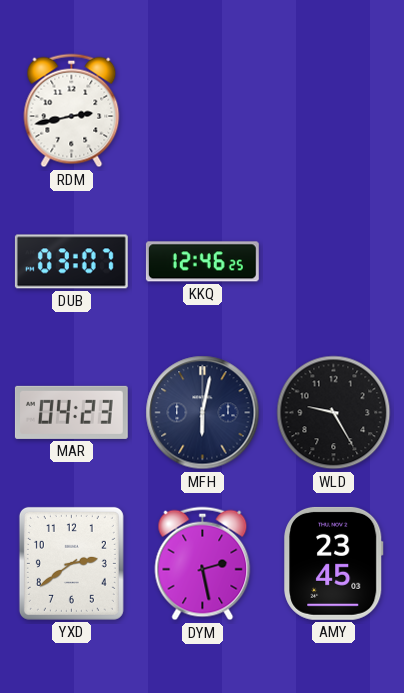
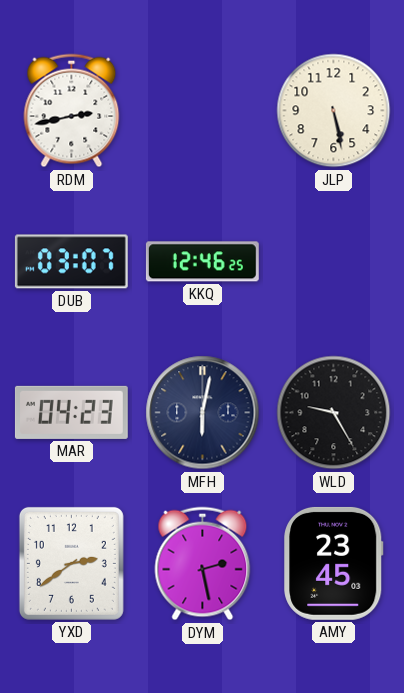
JLP: none -> 5:28
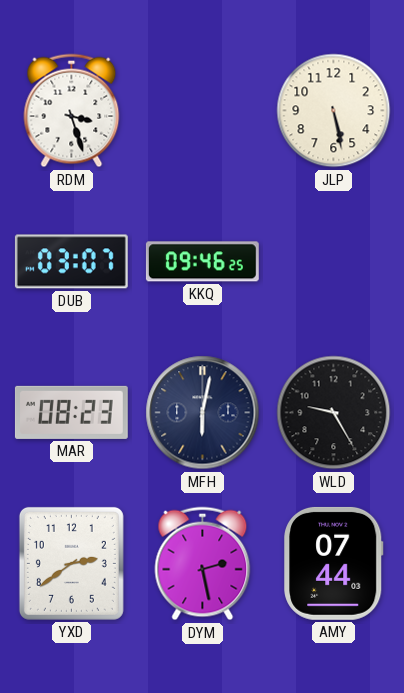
RDM: 2:43 -> 3:27
KKQ: 12:46 -> 09:46
MAR: 04:23 -> 08:23
AMY: 23:45 -> 07:44
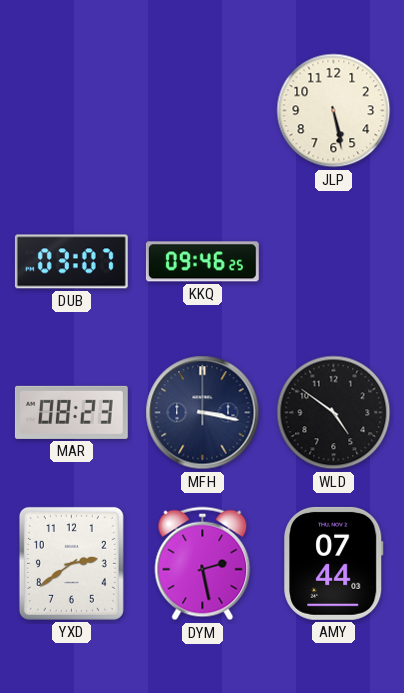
RDM: 3:27 -> none
MFH: 6:02 -> 3:17
WLD: 9:25 -> 4:51
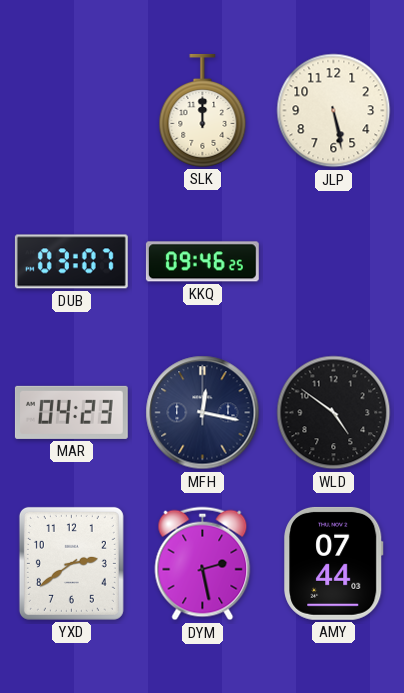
SLK: none -> 12:00
MAR: 08:23 -> 04:23
MFH: 3:17 -> 12:17
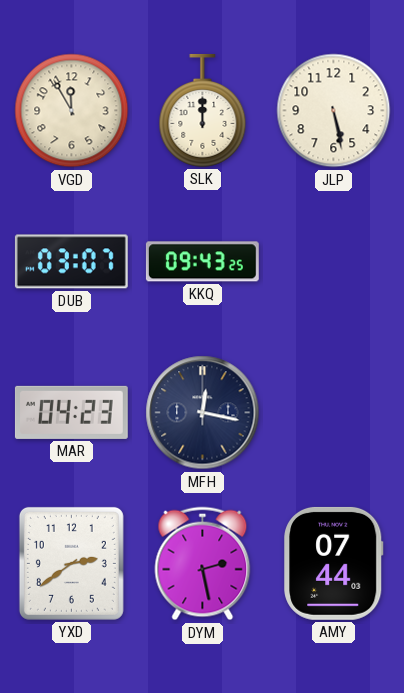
VGD: none -> 11:55
KKQ: 09:46 -> 09:43
WLD: 4:51 -> none
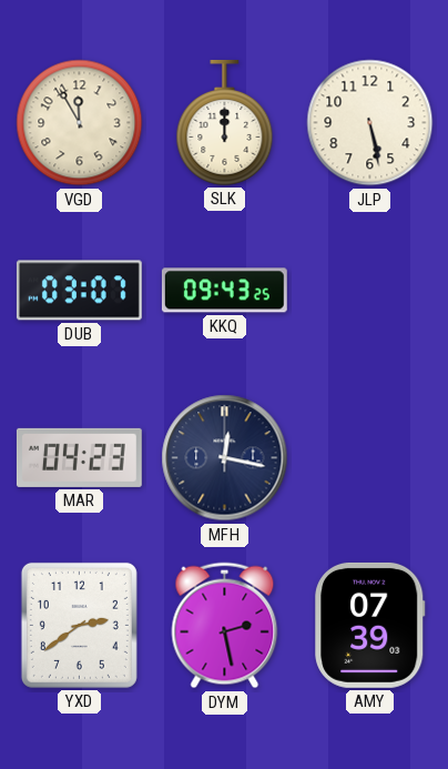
AMY: 07:44 -> 07:39
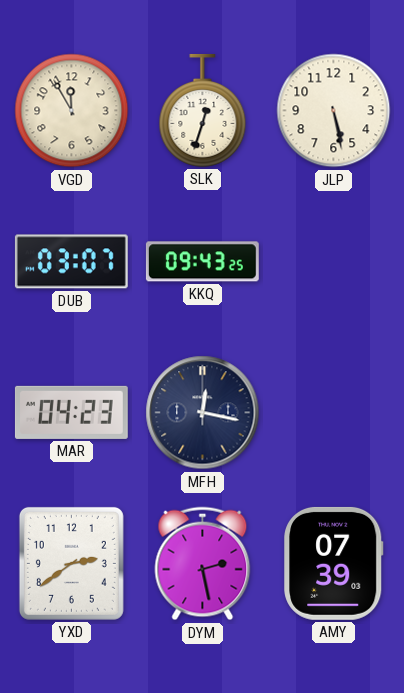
SLK: 12:00 -> 12:33
